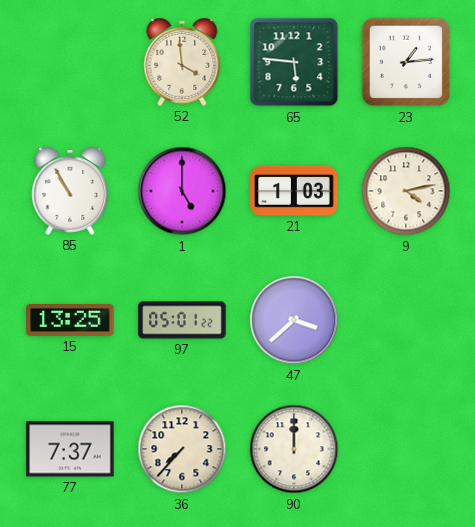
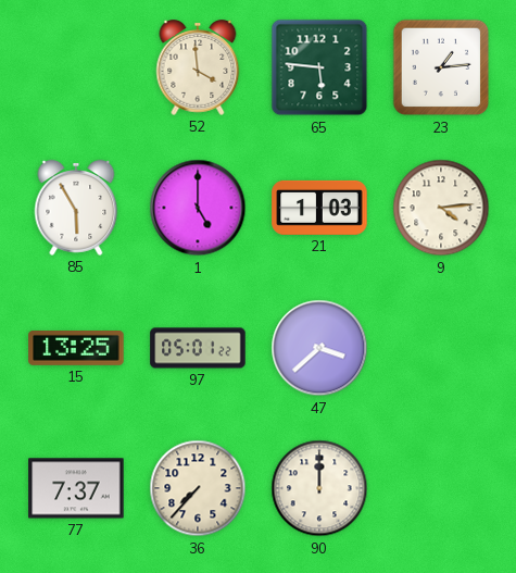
85: 10:55 -> 5:55
9: 4:13 -> 4:14
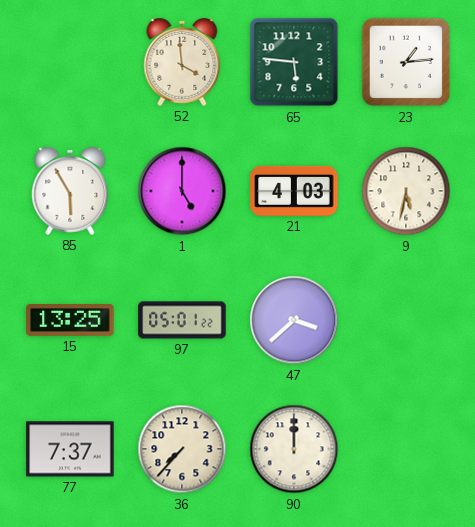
21: 1:03 -> 4:03
9: 4:14 -> 5:32
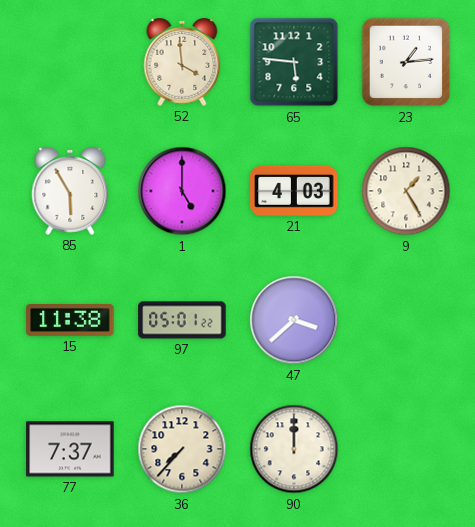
9: 5:32 -> 1:25
15: 13:25 -> 11:38
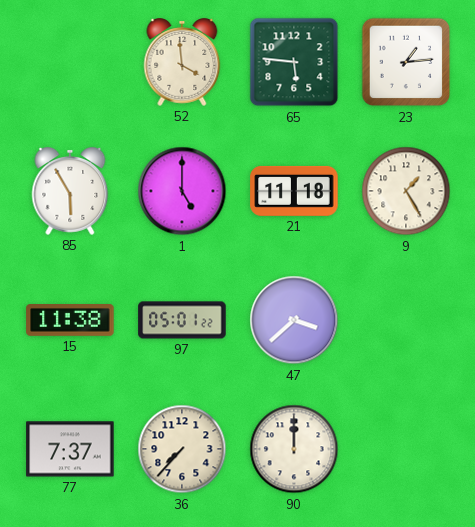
21: 4:03 -> 11:18
